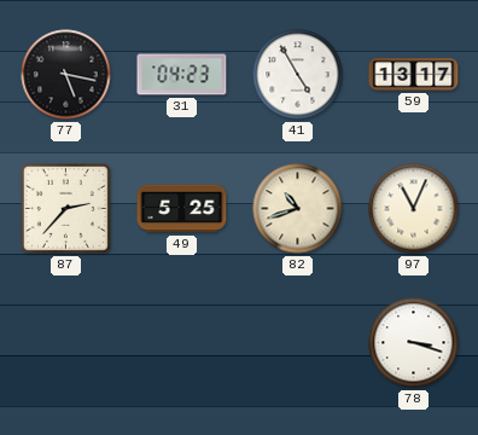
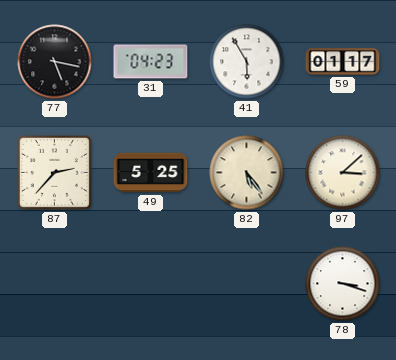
41: 4:55 -> 5:55
59: 13:17 -> 01:17
82: 10:42 -> 5:24
97: 11:04 -> 3:08
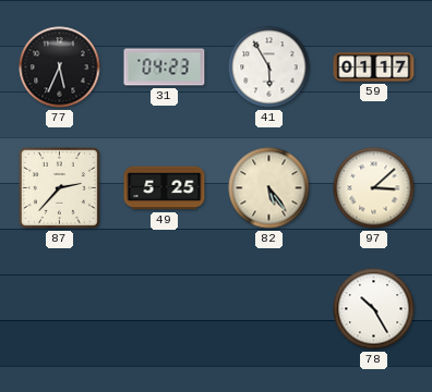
77: 5:17 -> 5:34
78: 3:18 -> 10:25
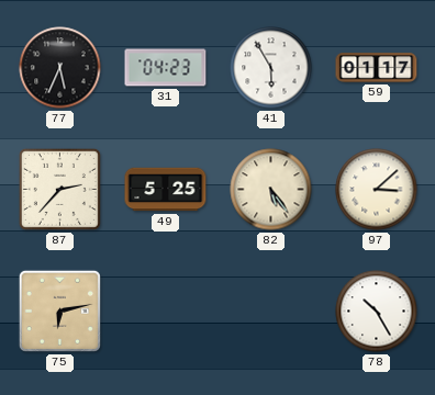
75: none -> 6:13
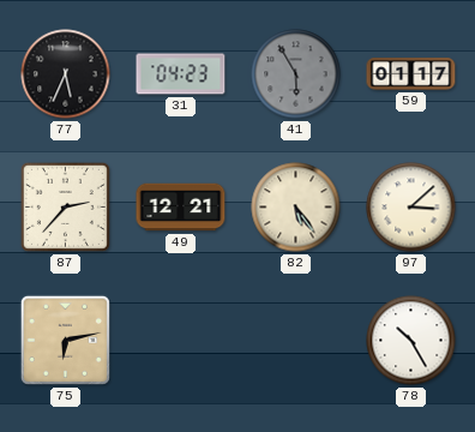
41 dial: white -> grey
49: 5:25 -> 12:21
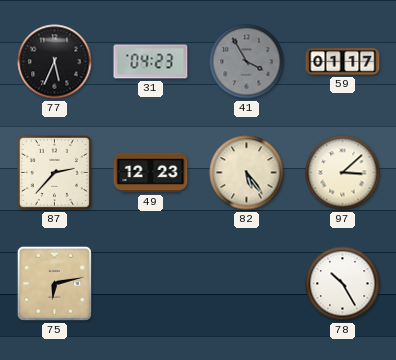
41: 5:55 -> 3:55
49: 12:21 -> 12:23
